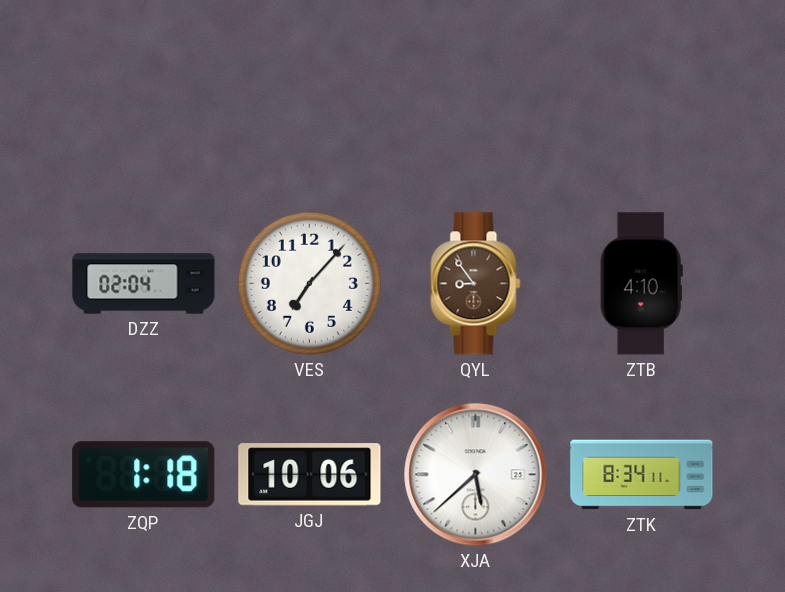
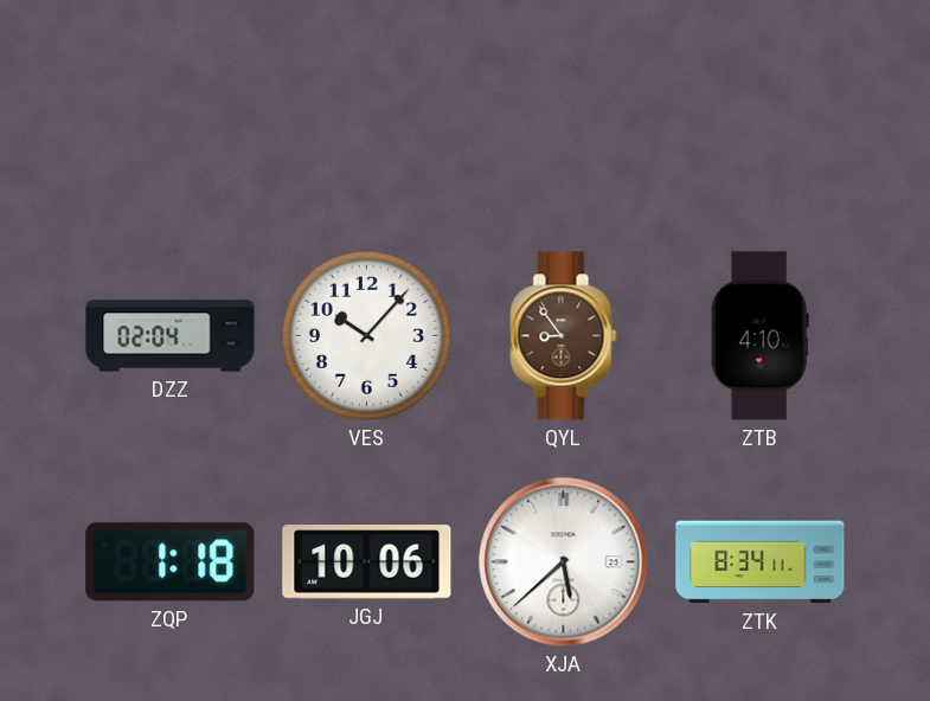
VES: 7:07 -> 10:07
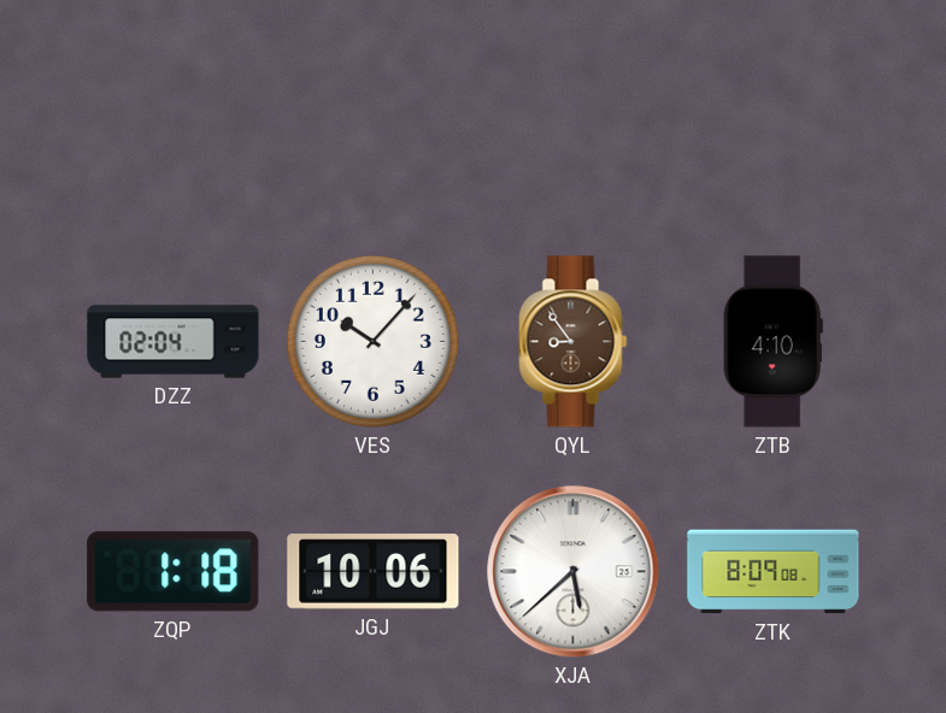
ZTK: 8:34 -> 8:09
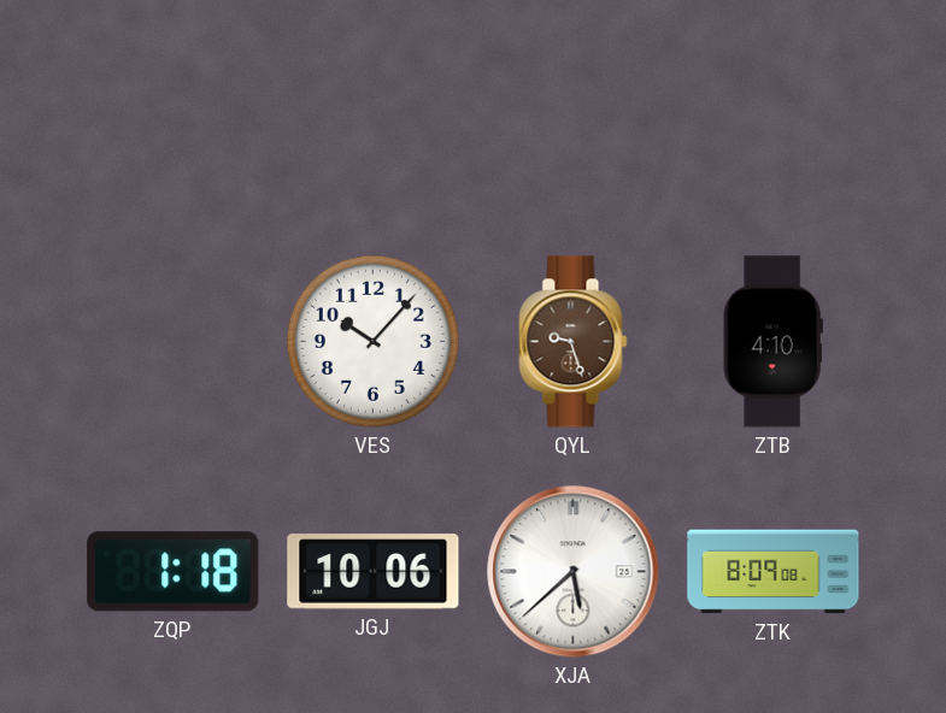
DZZ: 02:04 -> none
QYL: 8:54 -> 9:27
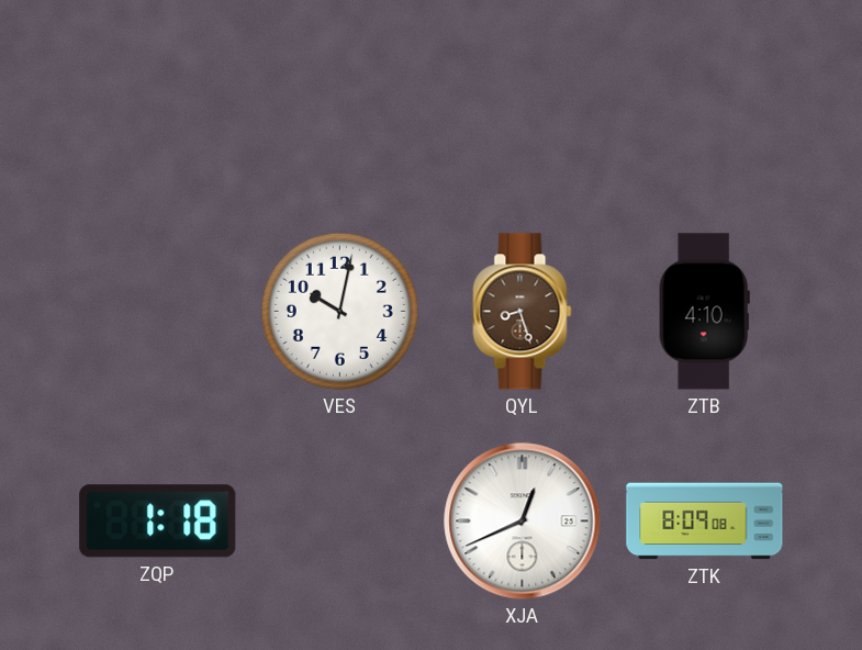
VES: 10:07 -> 10:02
QYL: 9:27 -> 8:27
JGJ: 10:06 -> none
XJA: 5:38 -> 12:41
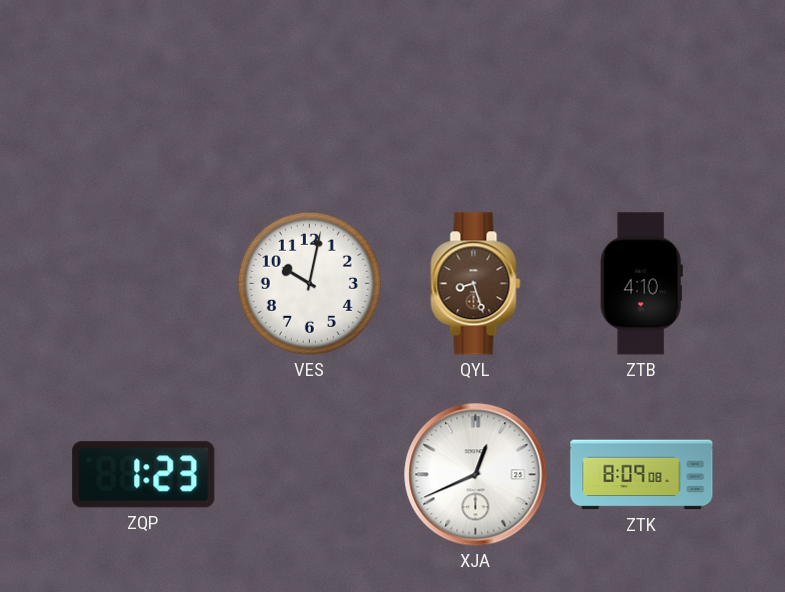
ZQP: 1:18 -> 1:23
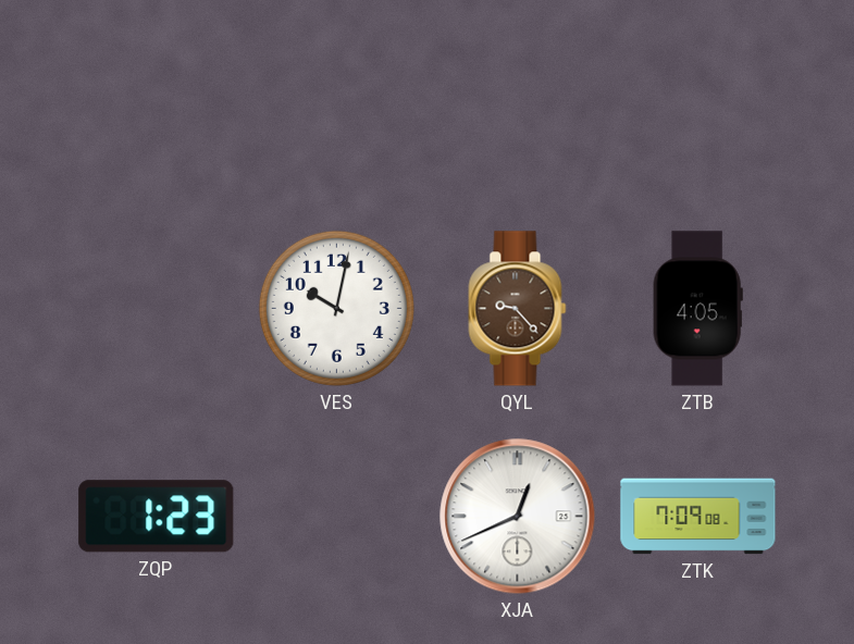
QYL: 8:27 -> 9:23
ZTB: 4:10 -> 4:05
ZTK: 8:09 -> 7:09
